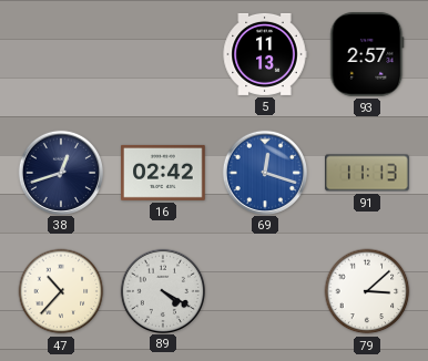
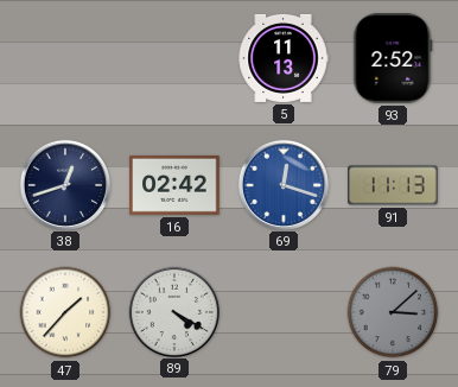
93: 2:57 -> 2:52
47: 10:37 -> 1:37
79 dial: white -> grey
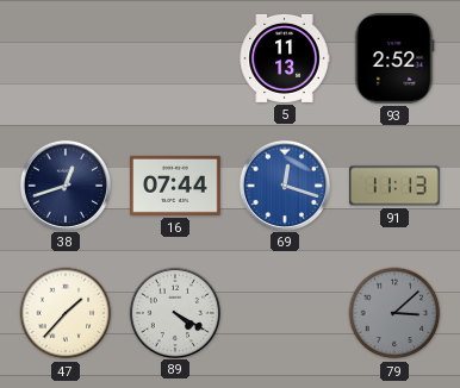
16: 02:42 -> 07:44
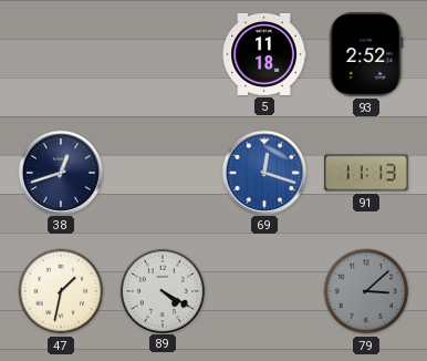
5: 11:13 -> 11:18
16: 07:44 -> none
47: 1:37 -> 1:32
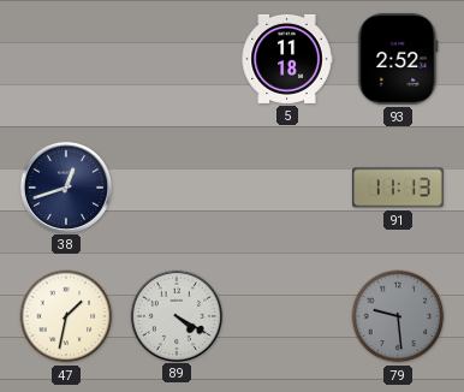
69: 12:18 -> none
79: 3:08 -> 9:29
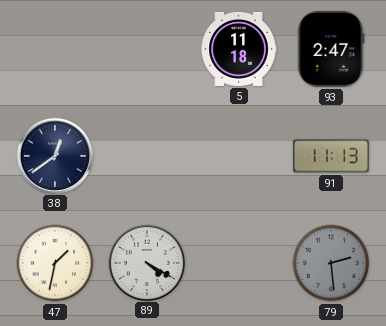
93: 2:52 -> 2:47
38: 12:42 -> 12:39
79: 9:29 -> 2:29
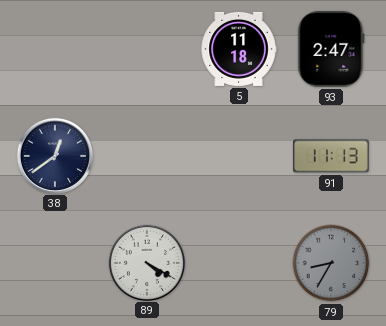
47: 1:32 -> none
79: 2:29 -> 8:35
